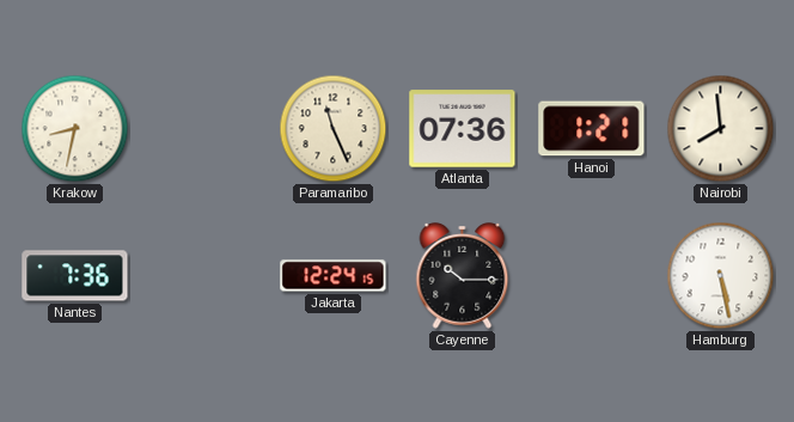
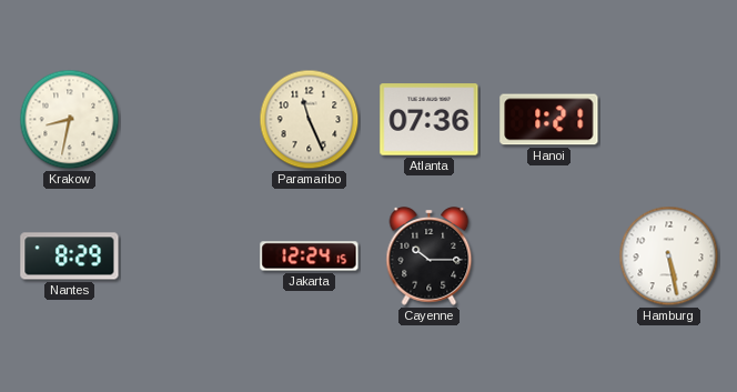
Nairobi: 7:59 -> none
Nantes: 7:36 -> 8:29
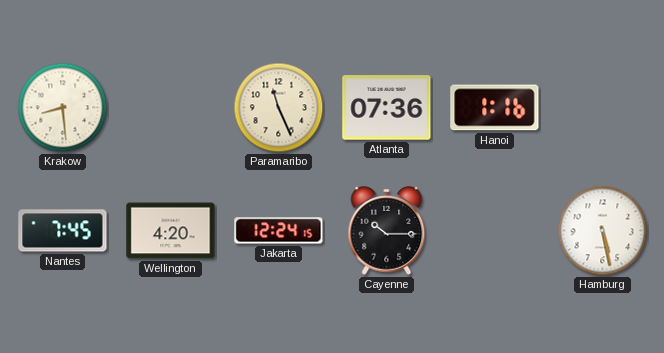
Krakow: 8:32 -> 8:29
Hanoi: 1:21 -> 1:16
Nantes: 8:29 -> 7:45
Wellington: none -> 4:20
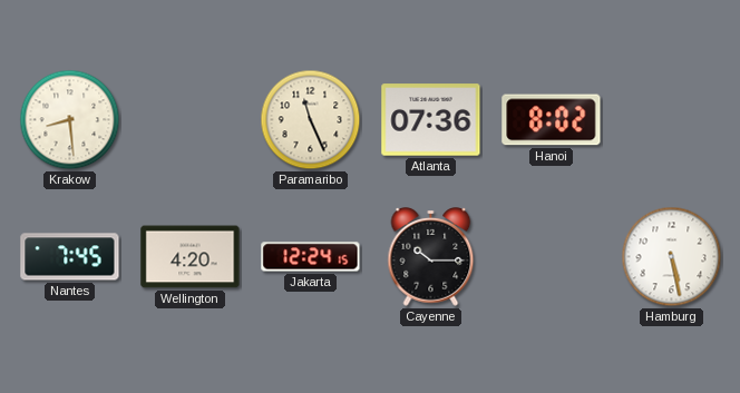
Hanoi: 1:16 -> 8:02
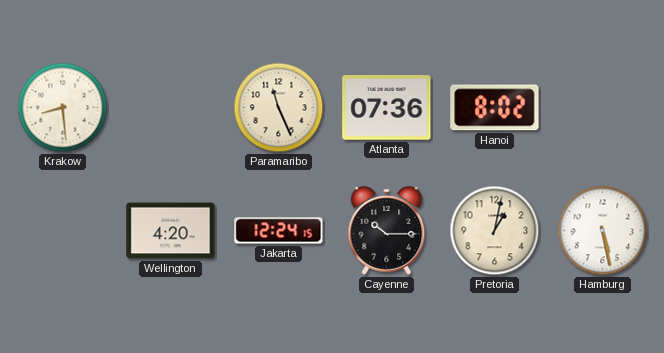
Nantes: 7:45 -> none
Pretoria: none -> 1:02
